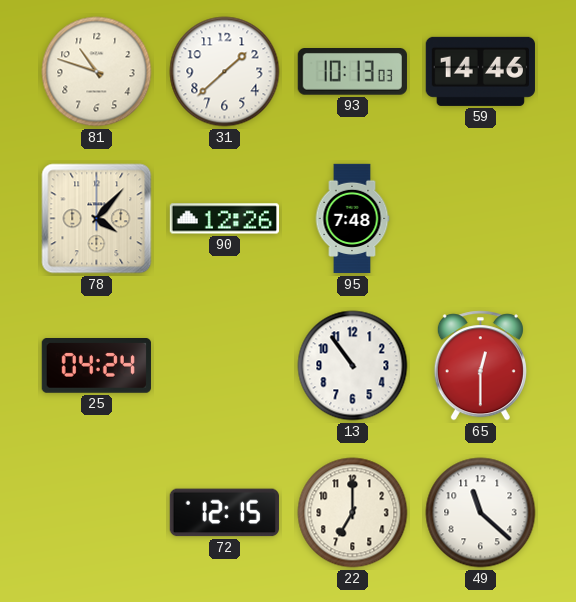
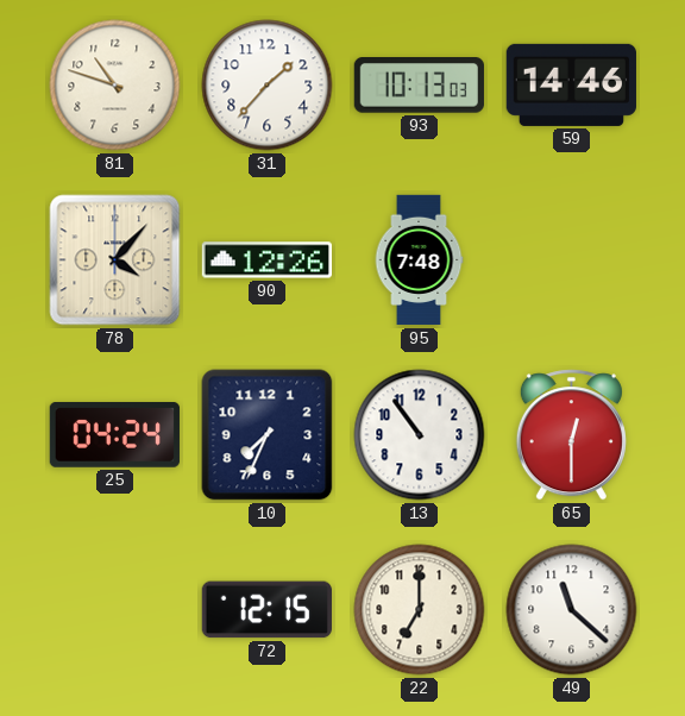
31: 1:38 -> 1:37
10: none -> 7:34
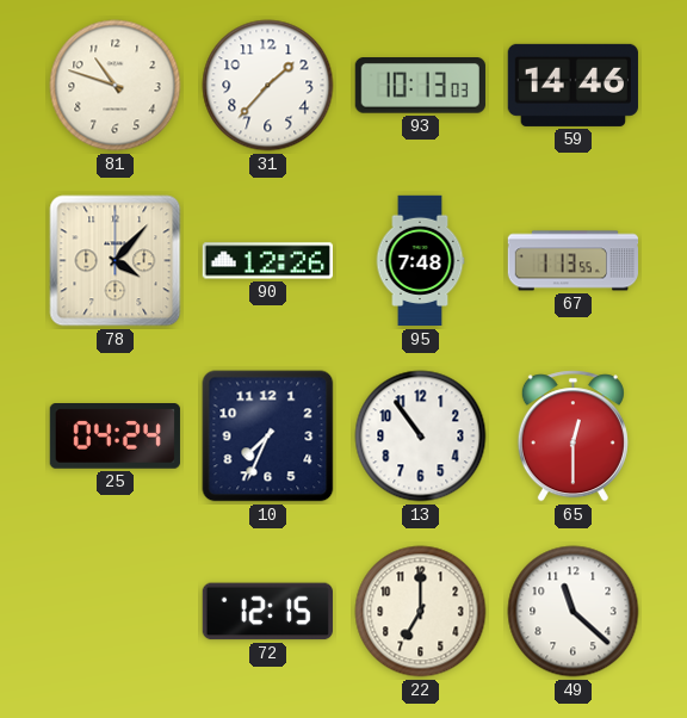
67: none -> 1:13
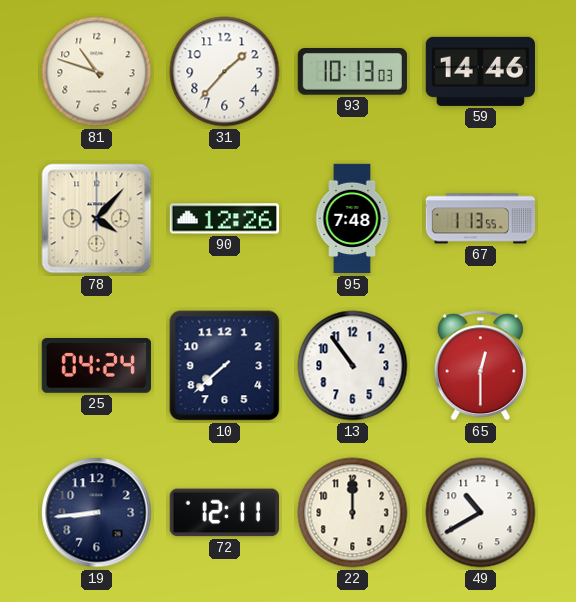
10: 7:34 -> 7:38
19: none -> 8:44
72: 12:15 -> 12:11
22: 7:00 -> 12:00
49: 11:22 -> 10:40
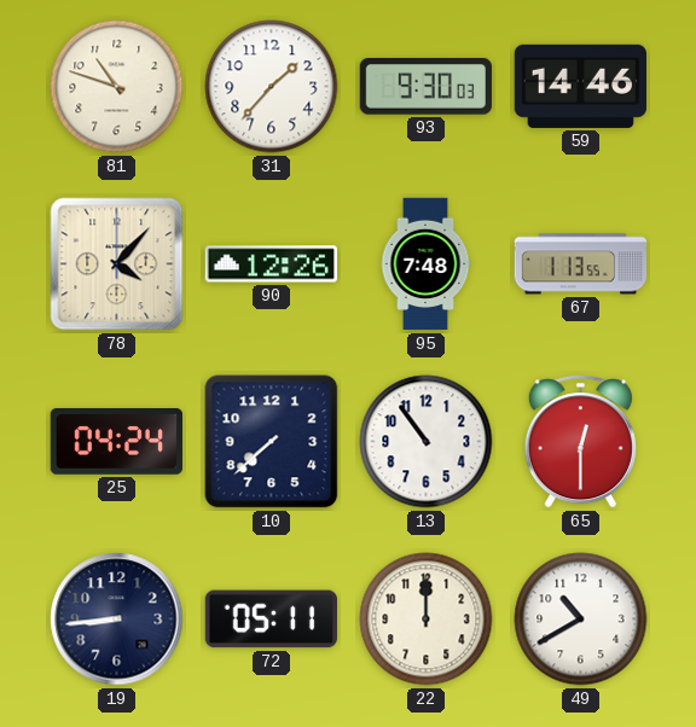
93: 10:13 -> 9:30
72: 12:11 -> 05:11
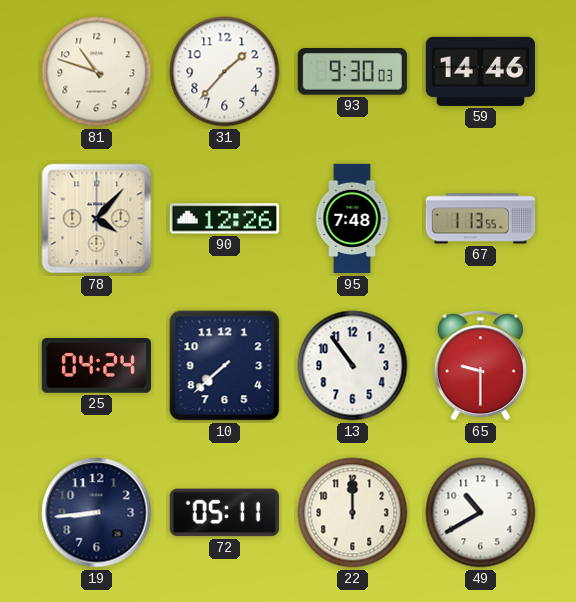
65: 12:30 -> 9:30
